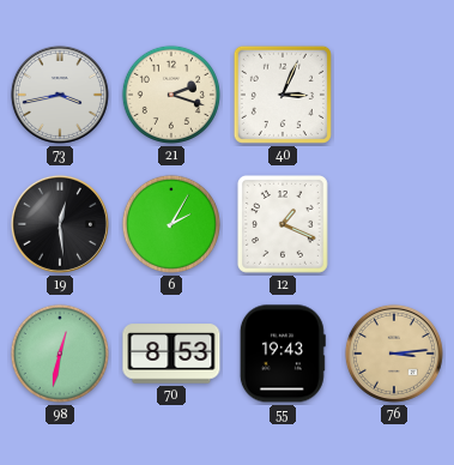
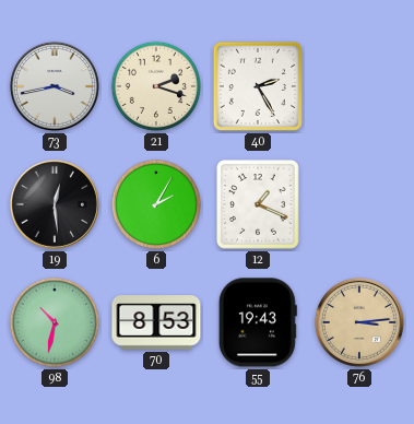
40: 3:04 -> 2:25
98: 12:32 -> 10:32
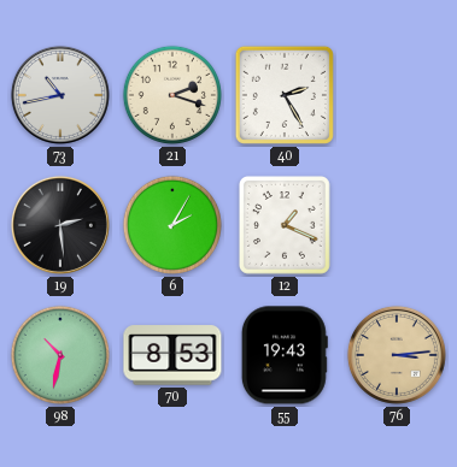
73: 3:43 -> 10:43
19: 12:29 -> 2:29
